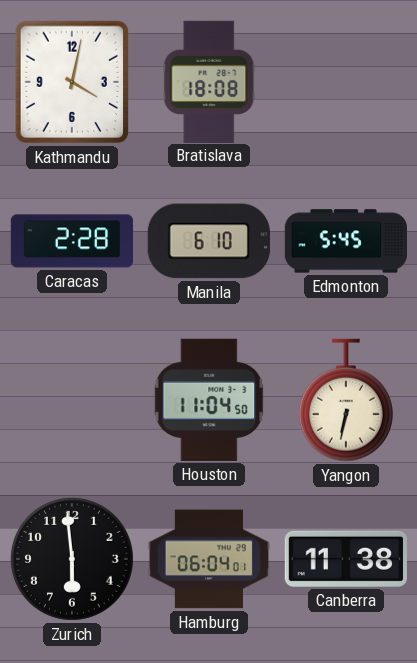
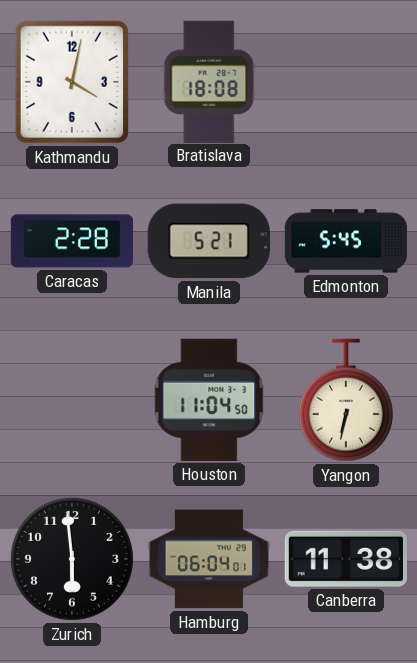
Manila: 6:10 -> 5:21
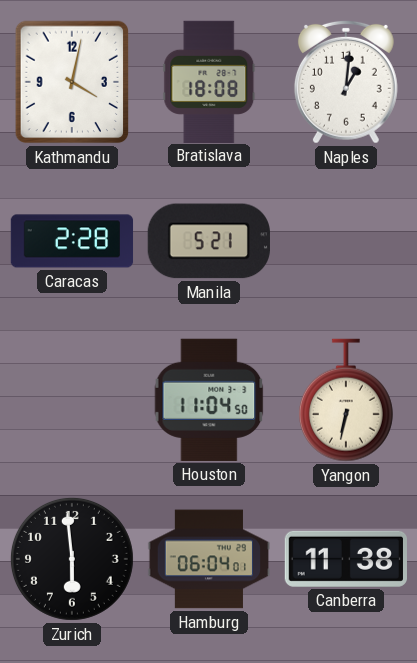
Naples: none -> 1:01
Edmonton: 5:45 -> none
